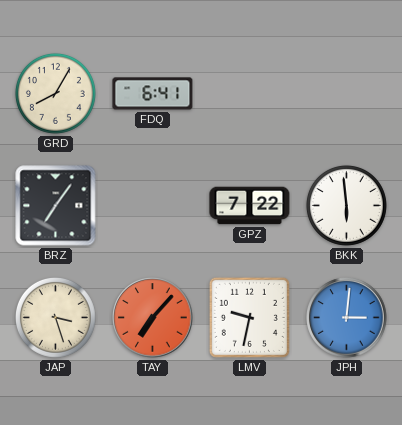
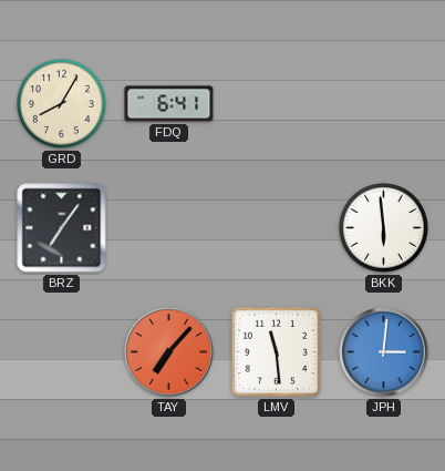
GPZ: 7:22 -> none
JAP: 3:27 -> none
LMV: 9:32 -> 11:29
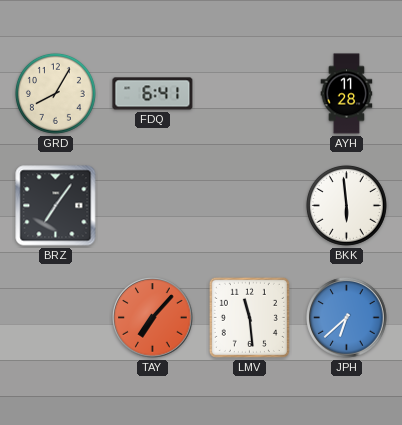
AYH: none -> 11:28
JPH: 3:01 -> 6:38
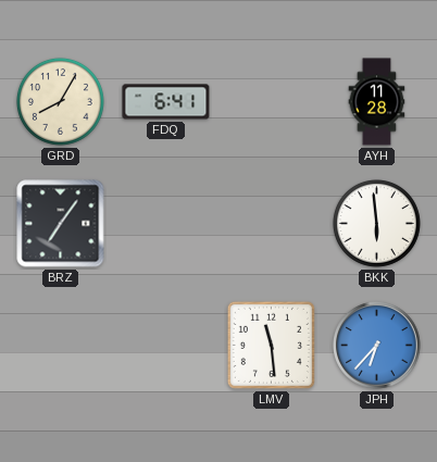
TAY: 7:07 -> none
JPH: 6:38 -> 6:37
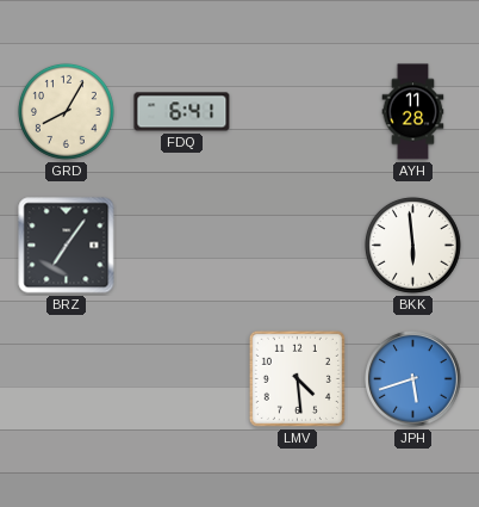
LMV: 11:29 -> 4:29
JPH: 6:37 -> 5:42
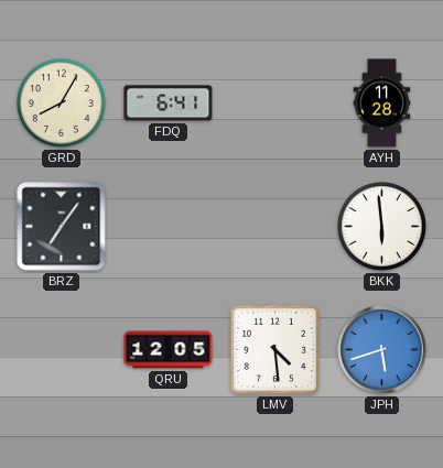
QRU: none -> 12:05
